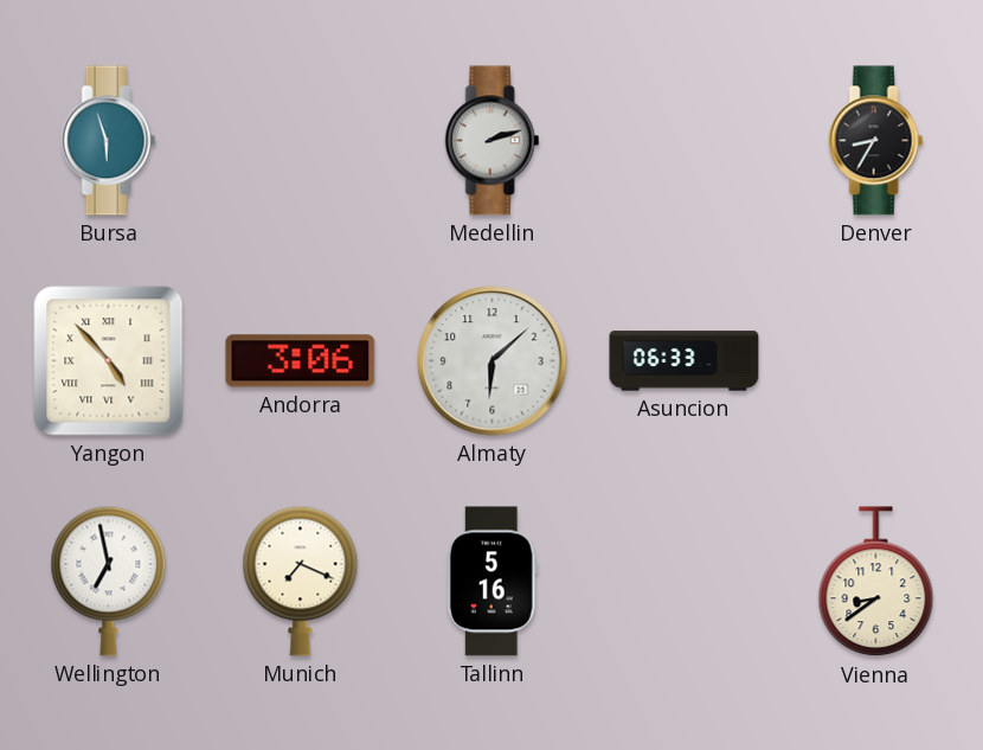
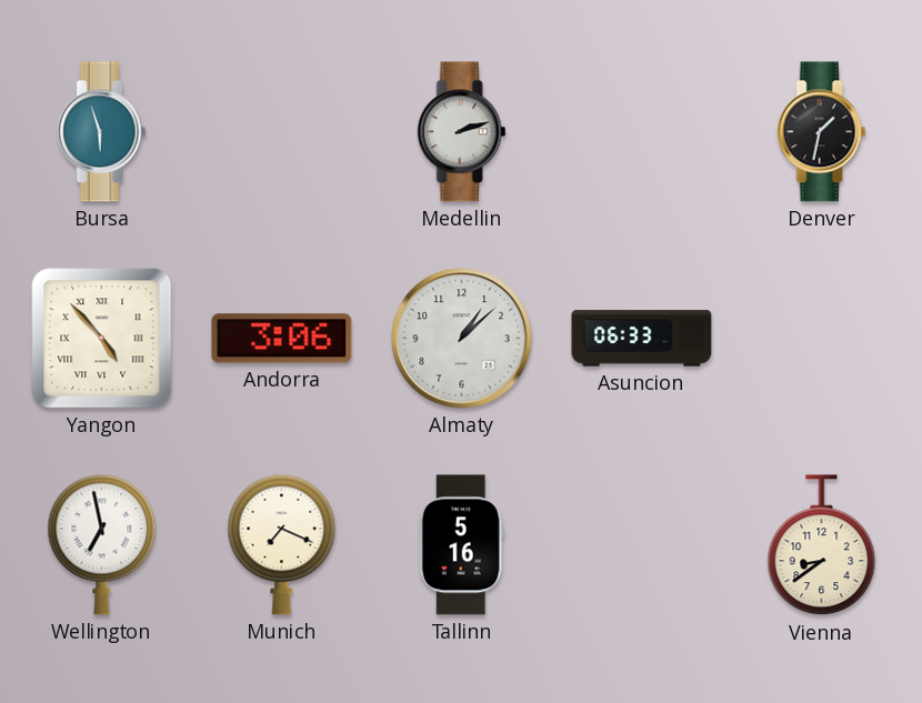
Denver: 8:35 -> 1:32
Almaty: 6:08 -> 1:08
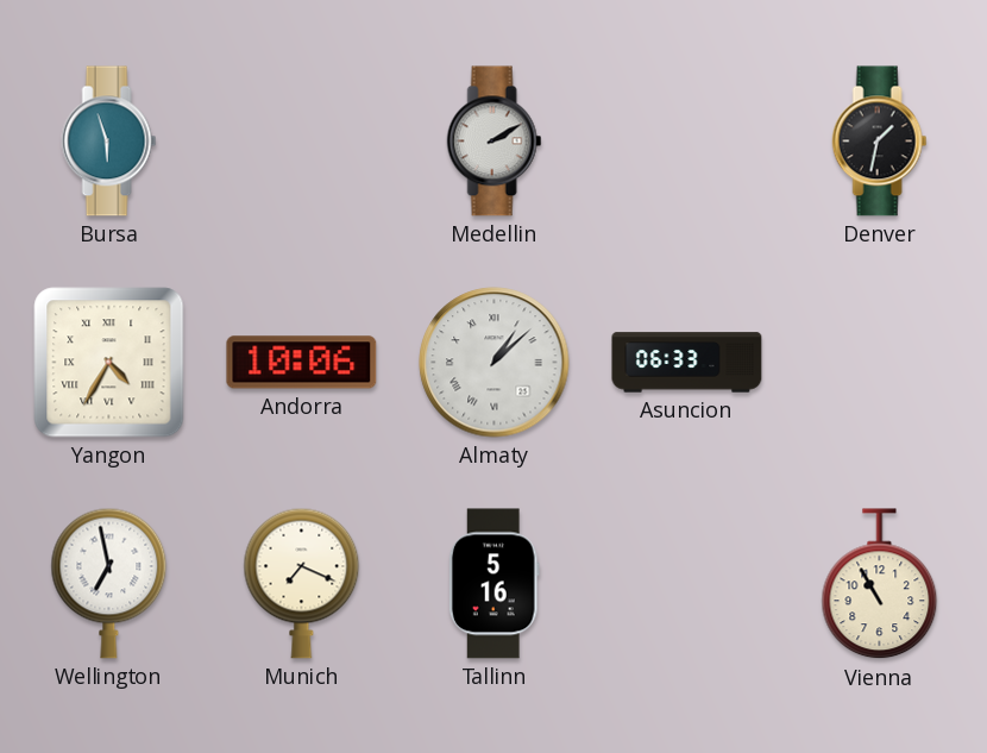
Medellin: 2:12 -> 2:10
Yangon: 4:53 -> 4:35
Andorra: 3:06 -> 10:06
Almaty numerals: Arabic -> Roman
Vienna: 8:39 -> 10:55
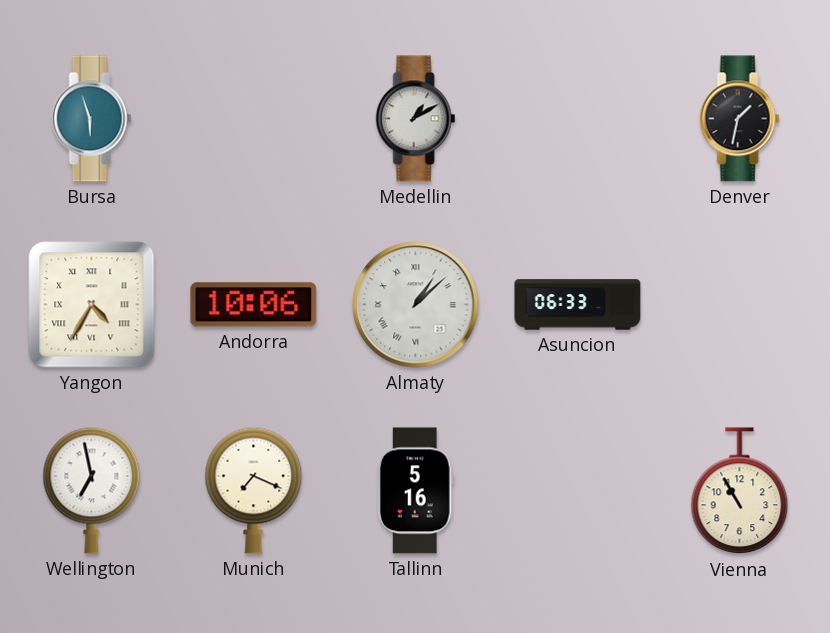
Medellin: 2:10 -> 1:10
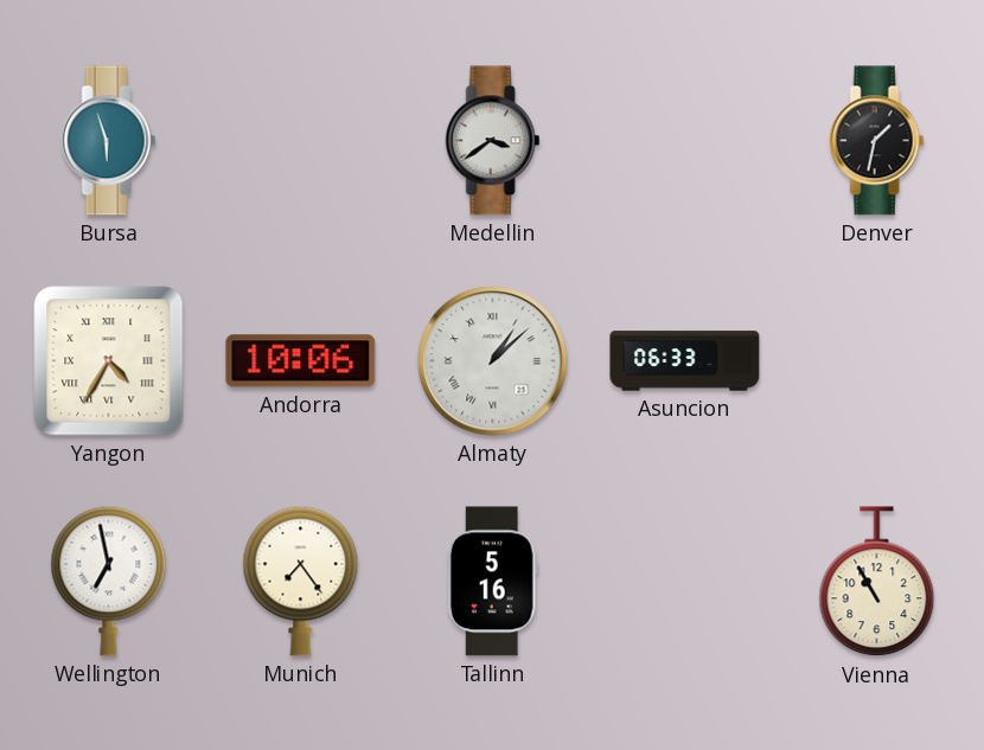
Medellin: 1:10 -> 3:39
Munich: 7:19 -> 7:24
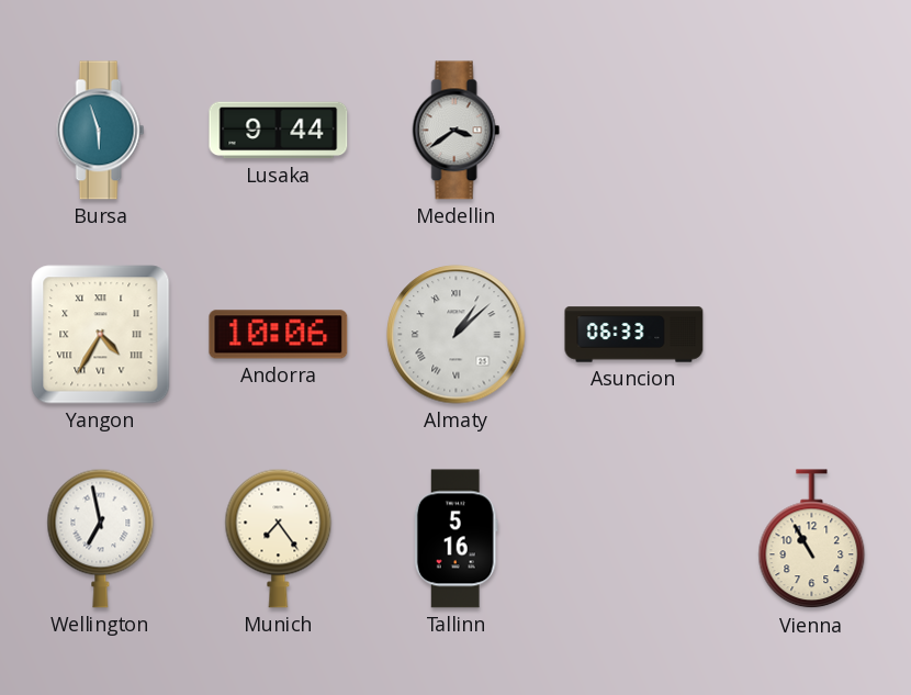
Lusaka: none -> 9:44
Denver: 1:32 -> none
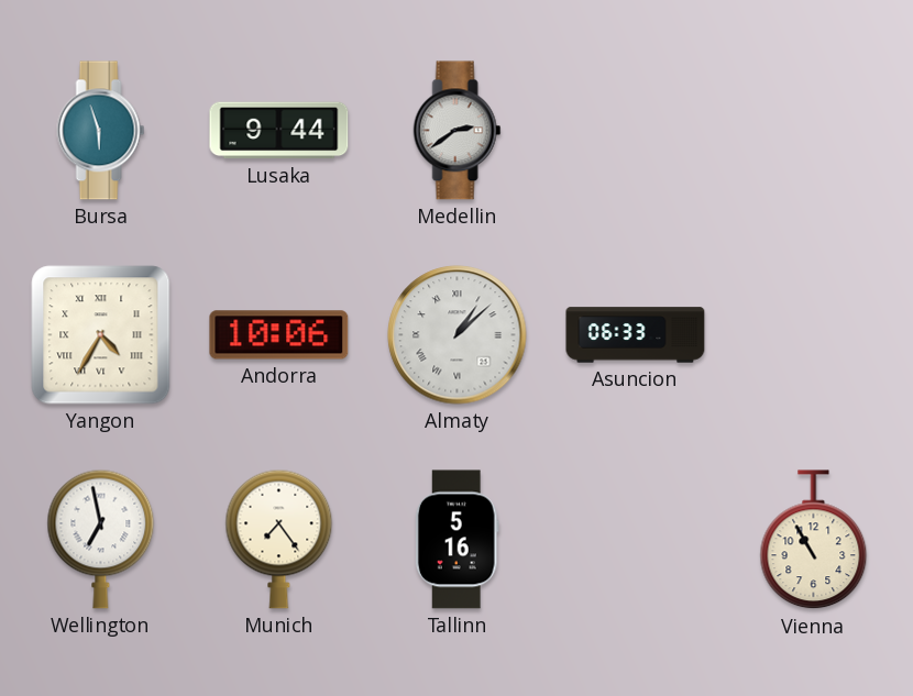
Medellin: 3:39 -> 2:39
